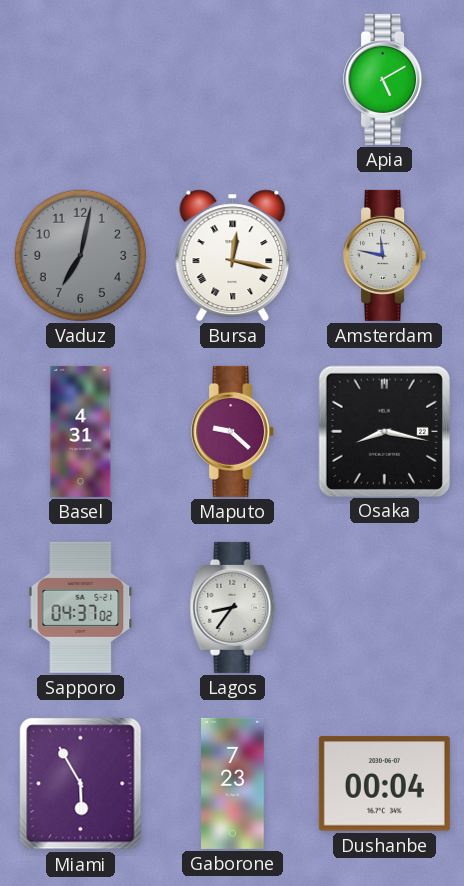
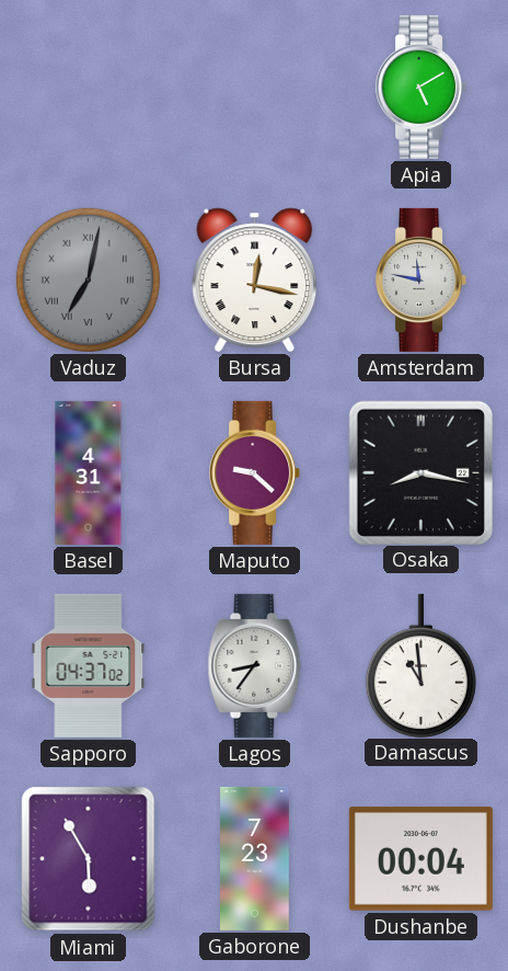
Vaduz numerals: Arabic -> Roman
Damascus: none -> 10:59
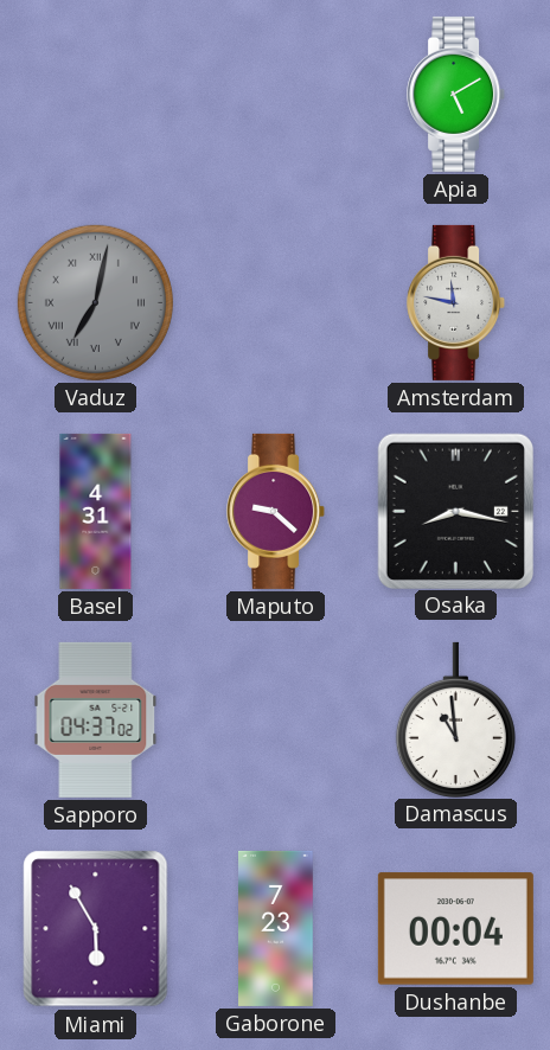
Bursa: 12:17 -> none
Lagos: 8:36 -> none
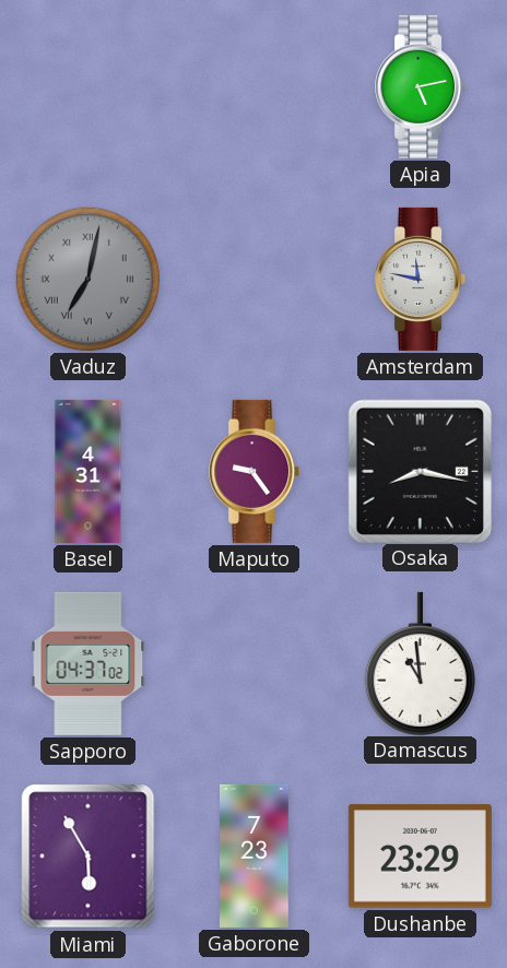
Apia: 5:10 -> 5:13
Maputo: 9:22 -> 9:24
Dushanbe: 00:04 -> 23:29
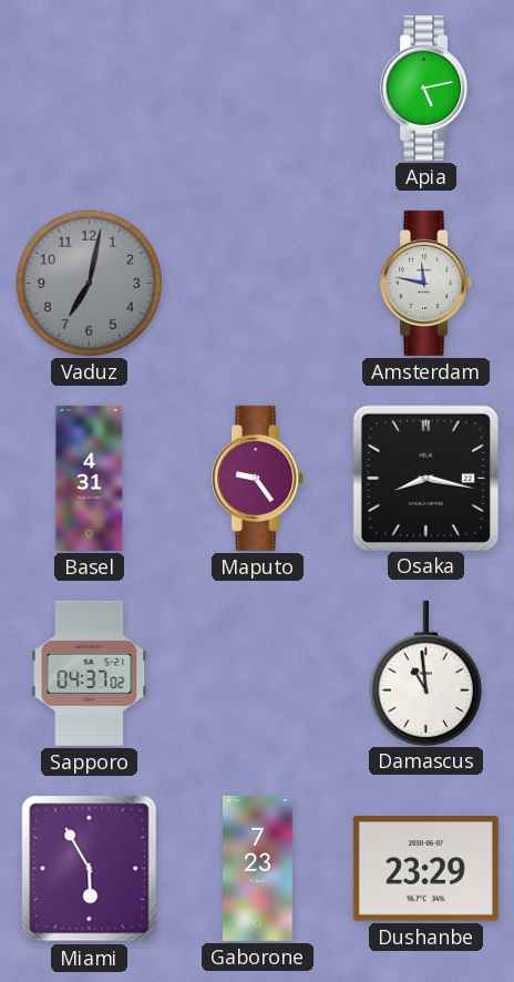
Vaduz numerals: Roman -> Arabic
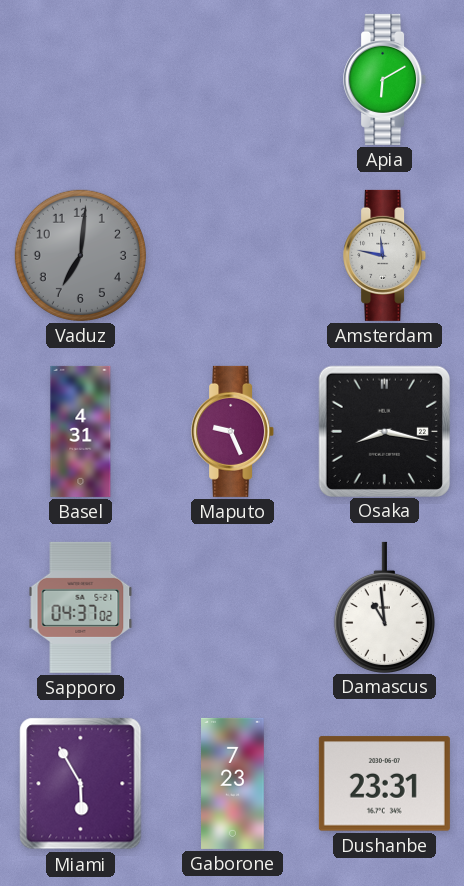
Apia: 5:13 -> 6:10
Vaduz: 7:02 -> 7:01
Maputo: 9:24 -> 9:26
Dushanbe: 23:29 -> 23:31
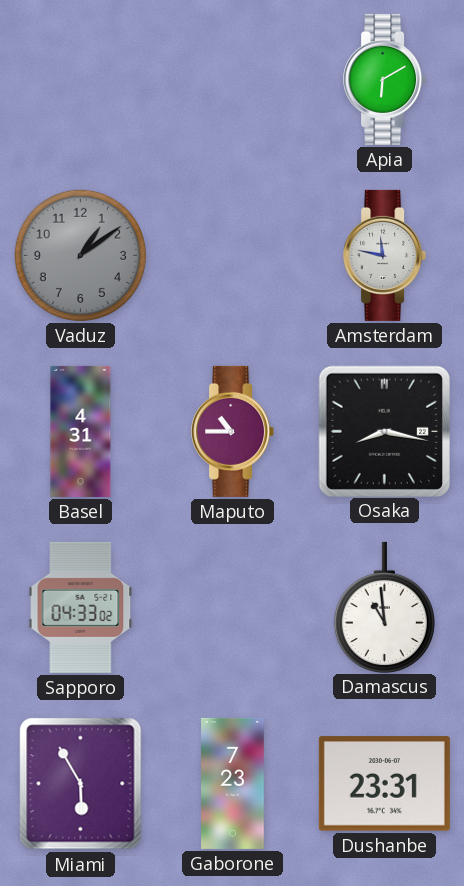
Vaduz: 7:01 -> 1:09
Maputo: 9:26 -> 10:45
Sapporo: 04:37 -> 04:33
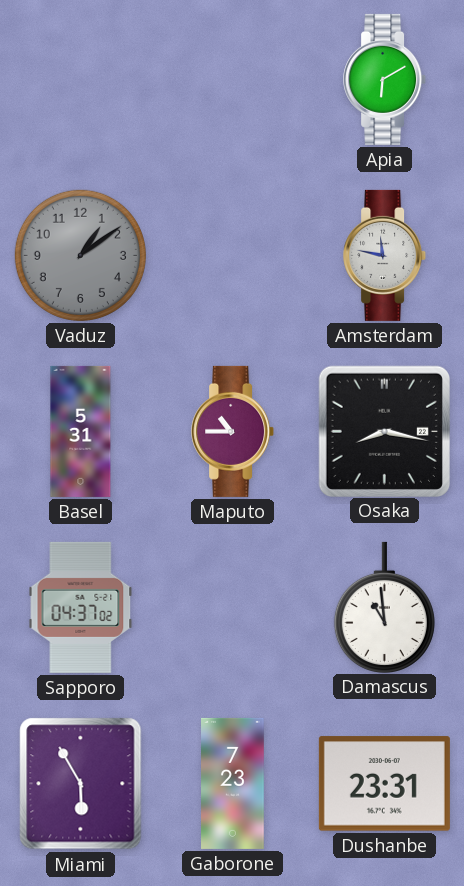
Basel: 4:31 -> 5:31
Sapporo: 04:33 -> 04:37
